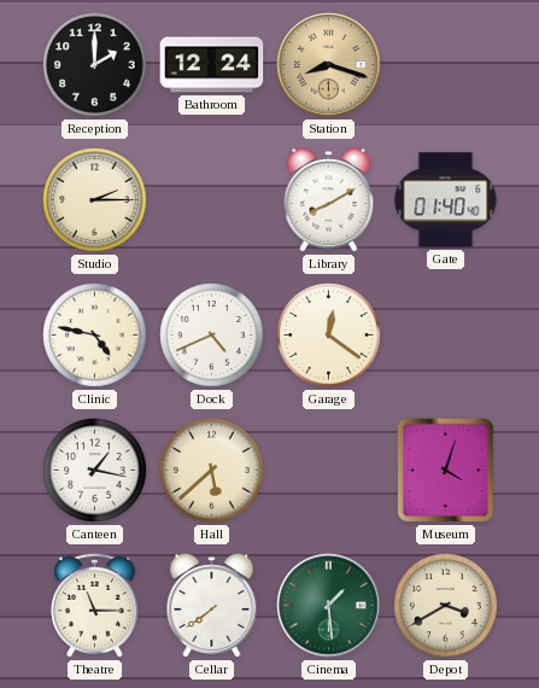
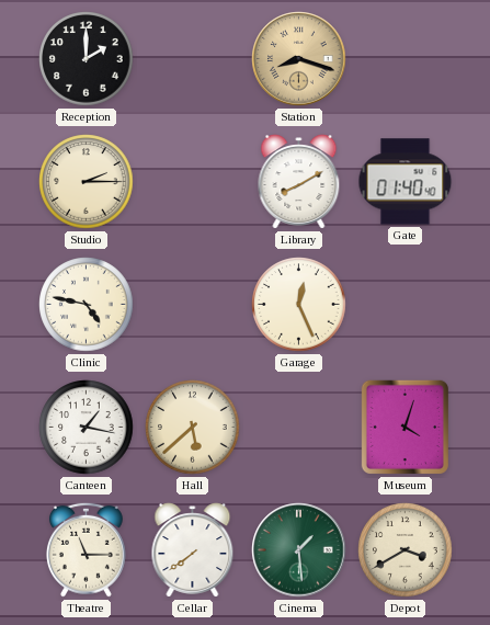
Bathroom: 12:24 -> none
Dock: 4:41 -> none
Garage: 12:21 -> 12:26
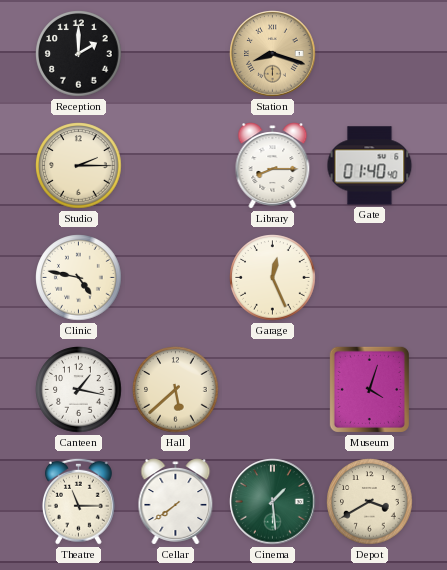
Library: 8:10 -> 8:15
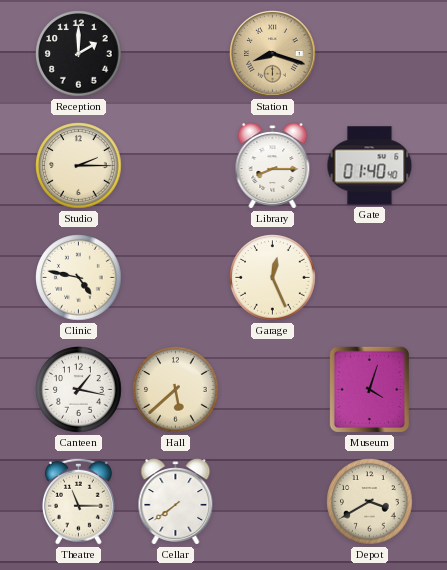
Cinema: 1:29 -> none
